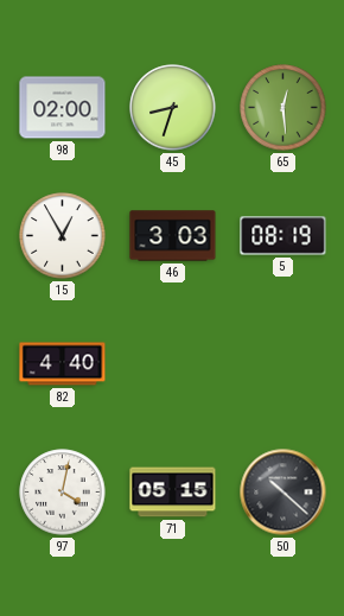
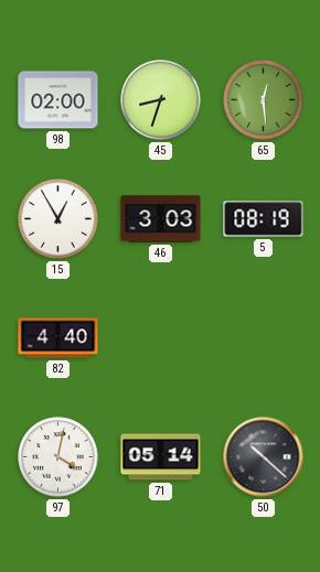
71: 05:15 -> 05:14
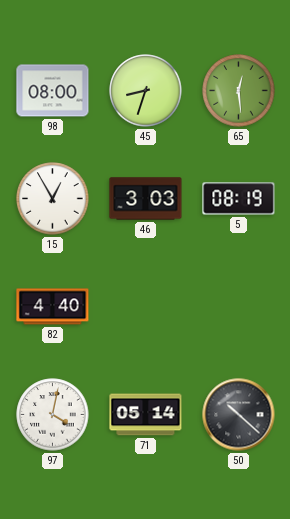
98: 02:00 -> 08:00
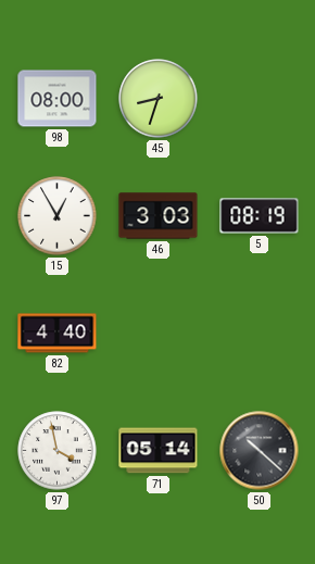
65: 12:29 -> none
97: 4:02 -> 3:58
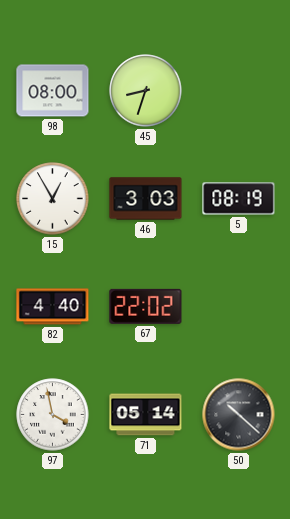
67: none -> 22:02
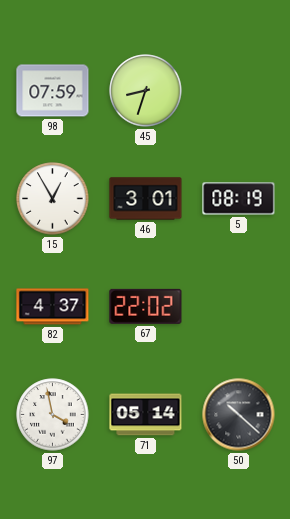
98: 08:00 -> 07:59
46: 3:03 -> 3:01
82: 4:40 -> 4:37
